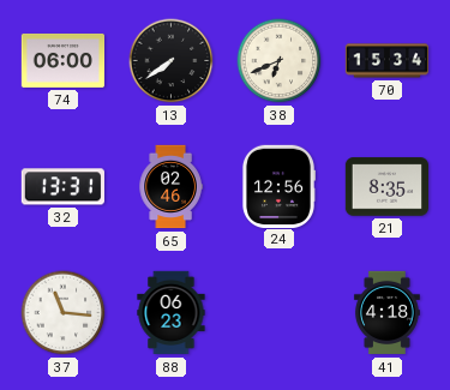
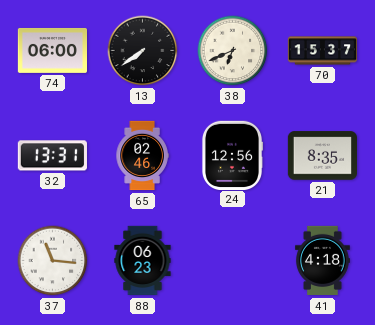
70: 15:34 -> 15:37
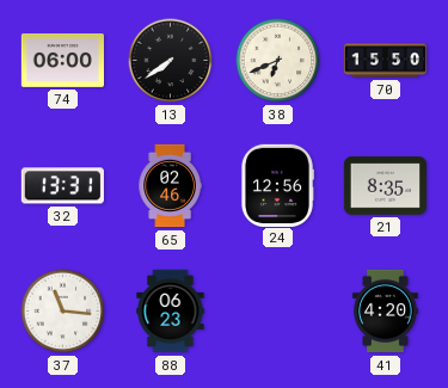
70: 15:37 -> 15:50
41: 4:18 -> 4:20
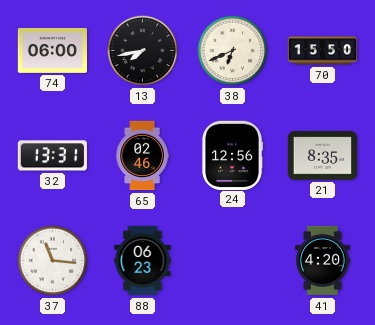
13: 7:39 -> 7:43
